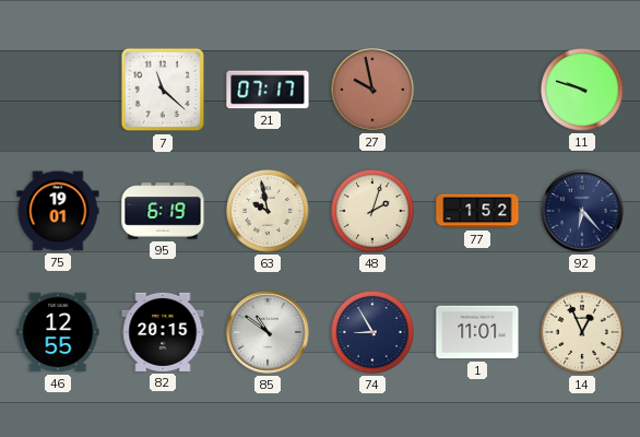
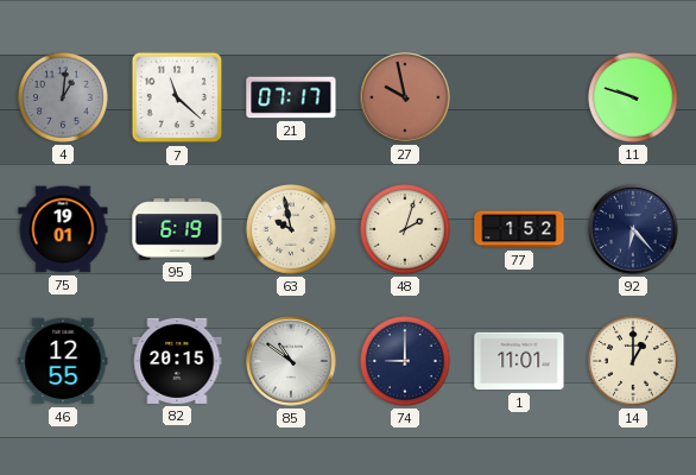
4: none -> 1:01
74: 8:55 -> 9:00
14: 12:56 -> 1:00
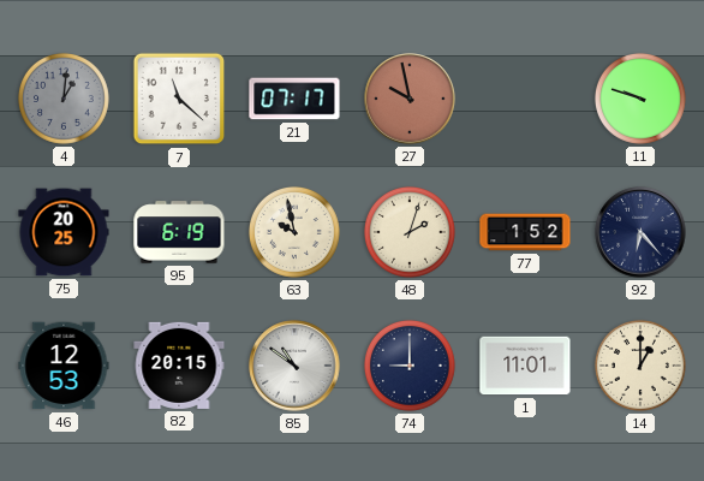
75: 19:01 -> 20:25
46: 12:55 -> 12:53
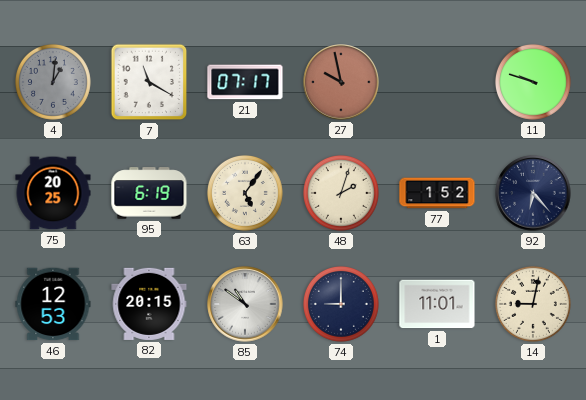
7: 11:22 -> 11:20
63: 9:58 -> 5:06
14: 1:00 -> 9:02
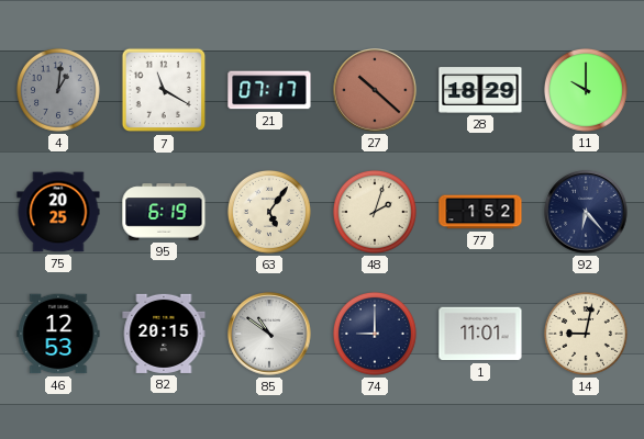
27: 9:58 -> 10:22
28: none -> 18:29
11: 9:48 -> 10:00
